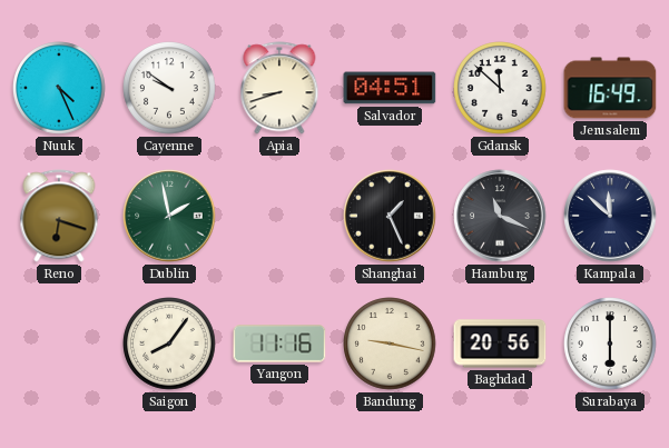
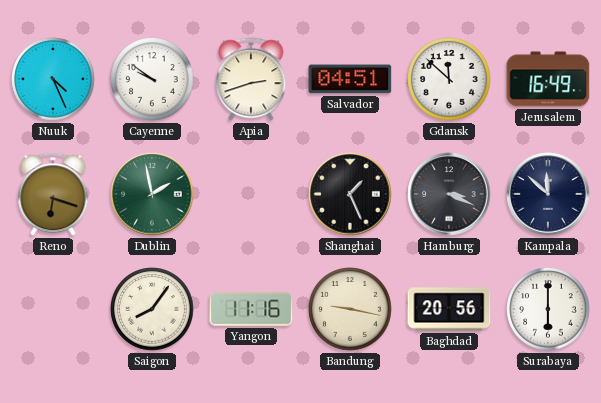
Apia: 8:42 -> 2:42
Hamburg: 11:19 -> 3:19
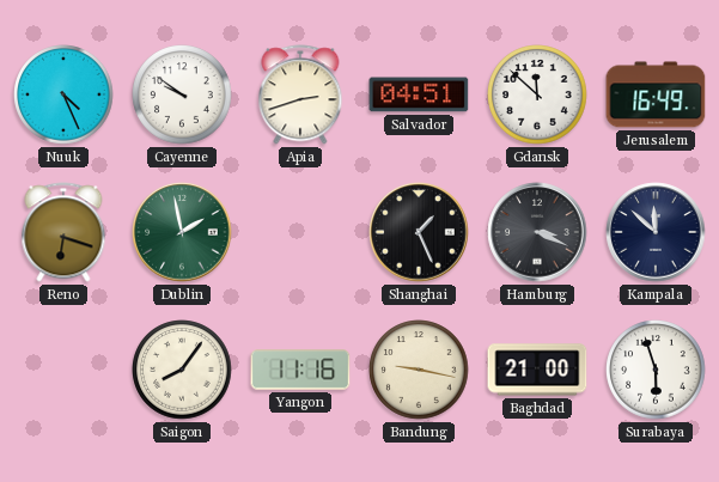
Baghdad: 20:56 -> 21:00
Surabaya: 6:00 -> 5:57
